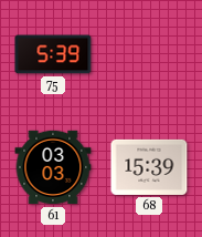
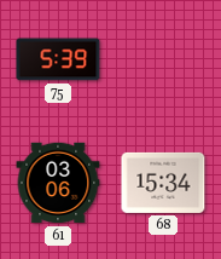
61: 03:03 -> 03:06
68: 15:39 -> 15:34
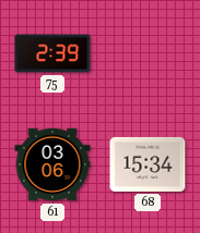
75: 5:39 -> 2:39
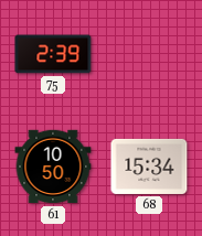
61: 03:06 -> 10:50
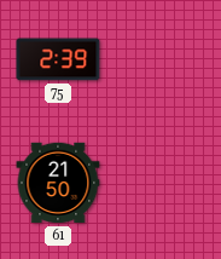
61: 10:50 -> 21:50
68: 15:34 -> none
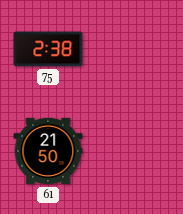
75: 2:39 -> 2:38
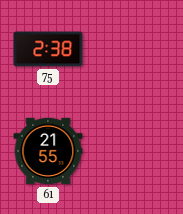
61: 21:50 -> 21:55
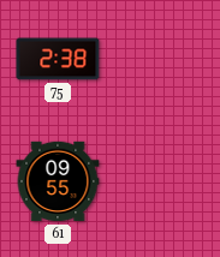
61: 21:55 -> 09:55
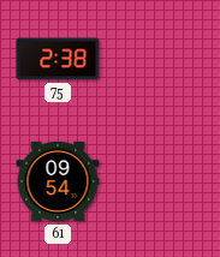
61: 09:55 -> 09:54
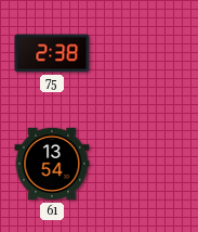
61: 09:54 -> 13:54
